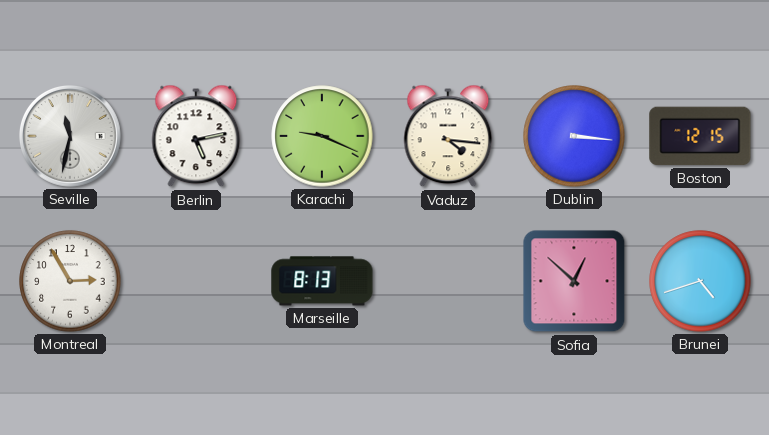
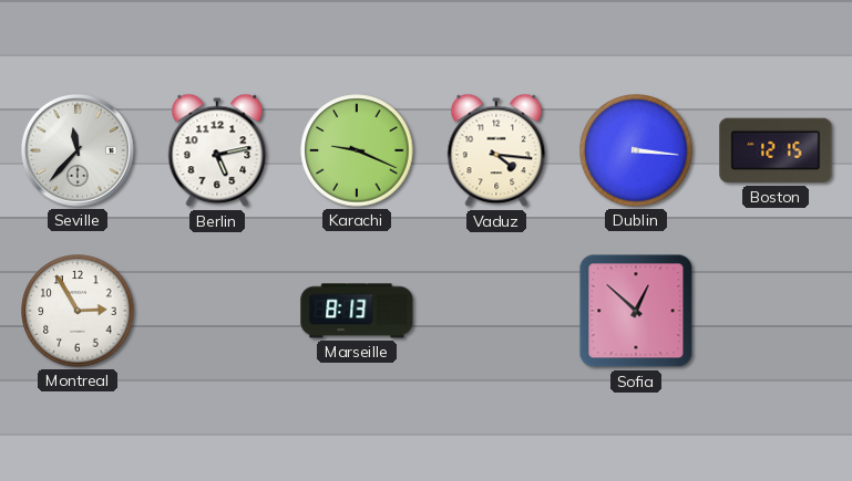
Seville: 11:32 -> 11:37
Brunei: 4:42 -> none
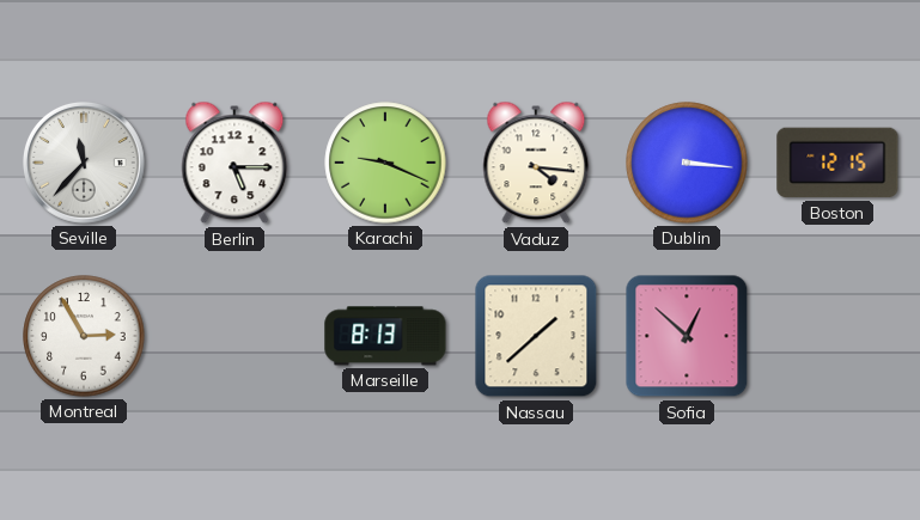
Berlin: 5:13 -> 5:15
Nassau: none -> 1:38
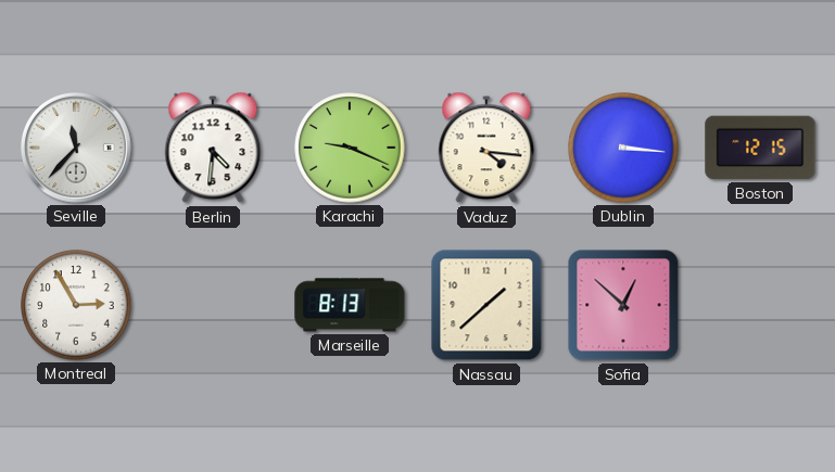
Berlin: 5:15 -> 4:31
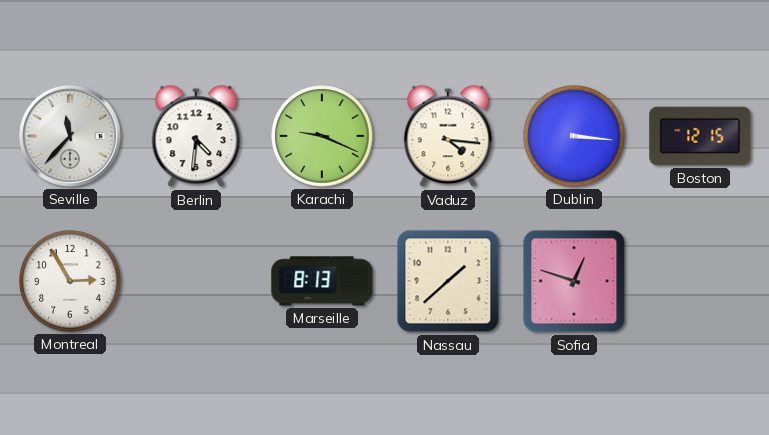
Sofia: 12:52 -> 12:48
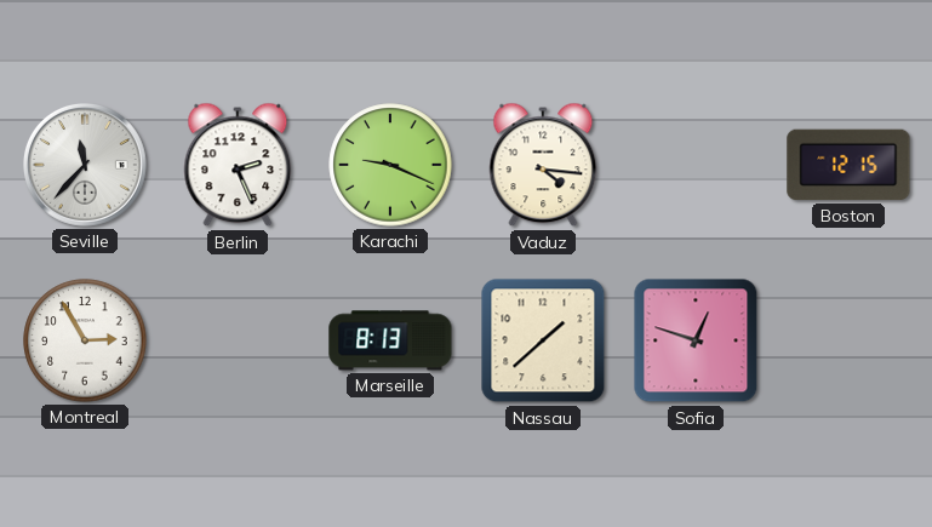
Berlin: 4:31 -> 2:26
Dublin: 3:16 -> none
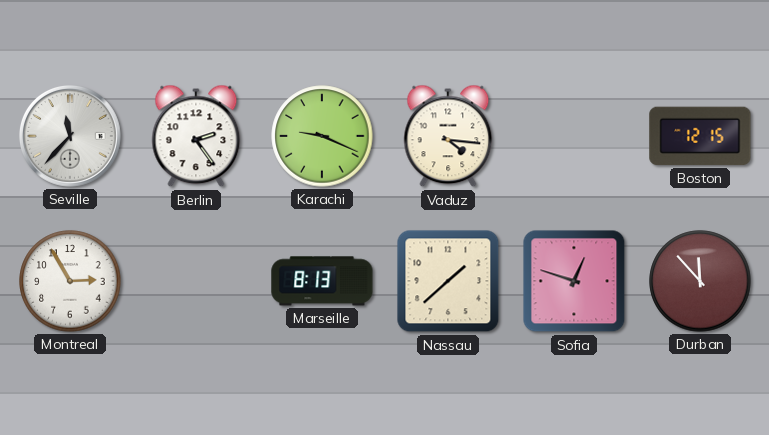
Berlin: 2:26 -> 2:24
Durban: none -> 11:53
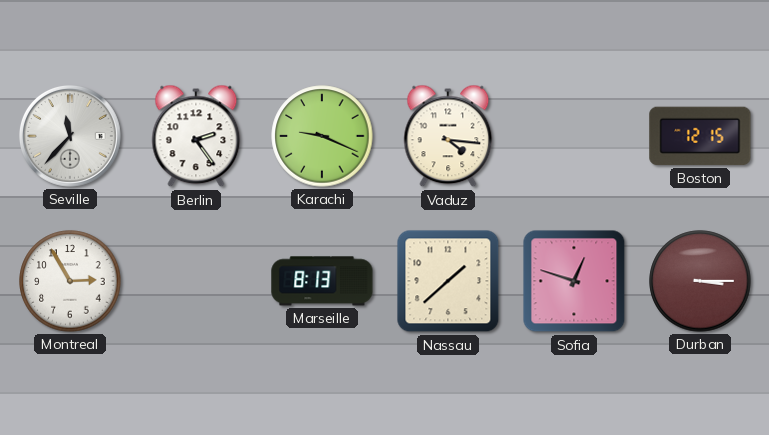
Durban: 11:53 -> 3:15
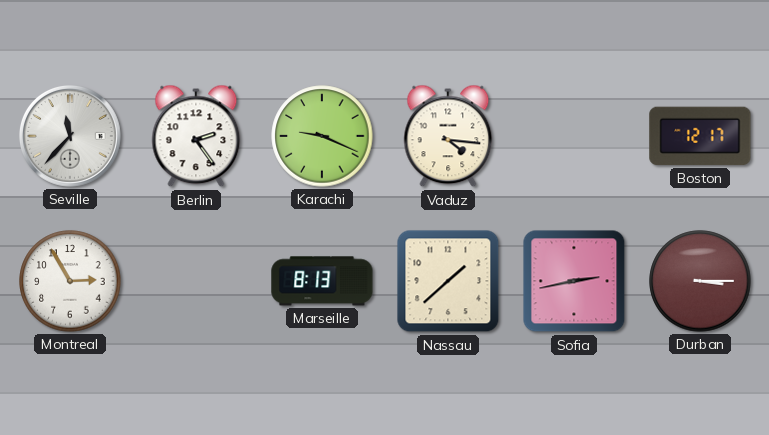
Boston: 12:15 -> 12:17
Sofia: 12:48 -> 2:43
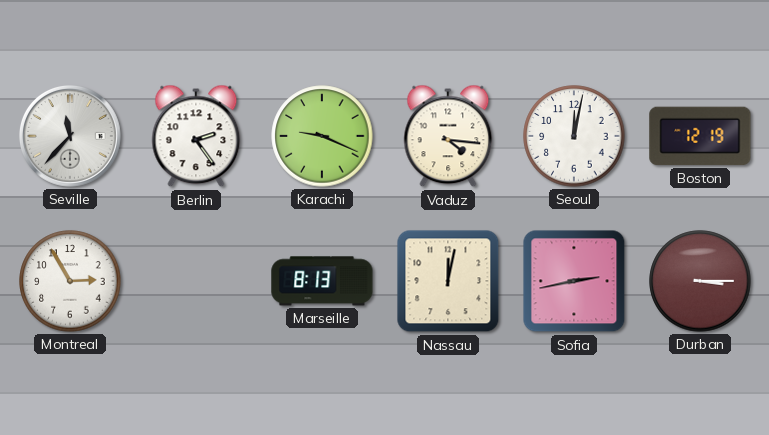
Seoul: none -> 12:02
Boston: 12:17 -> 12:19
Nassau: 1:38 -> 12:02
